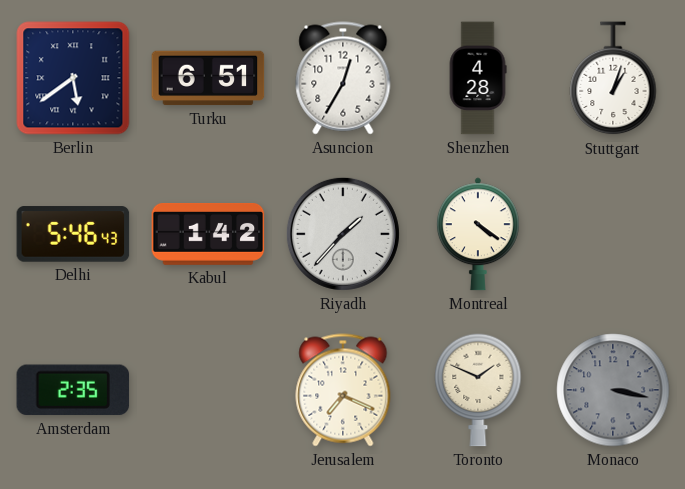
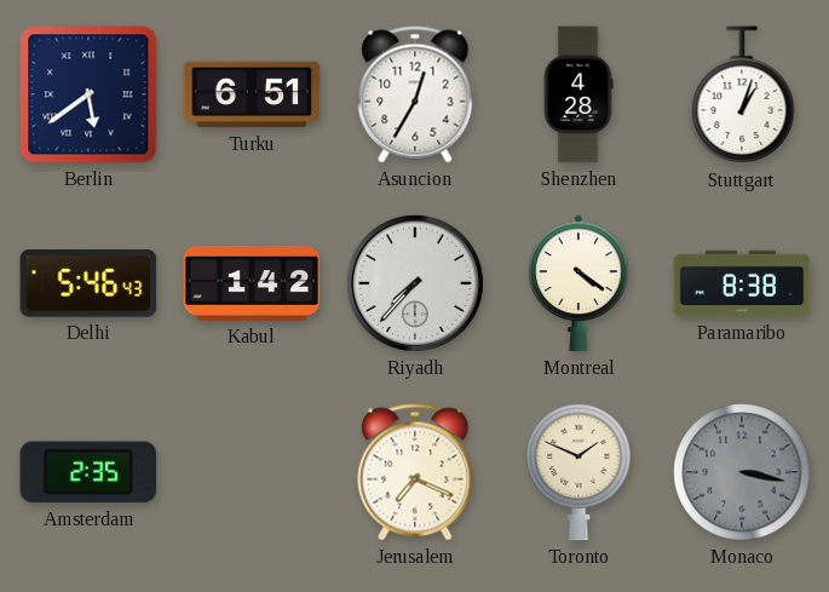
Riyadh: 1:37 -> 7:37
Paramaribo: none -> 8:38
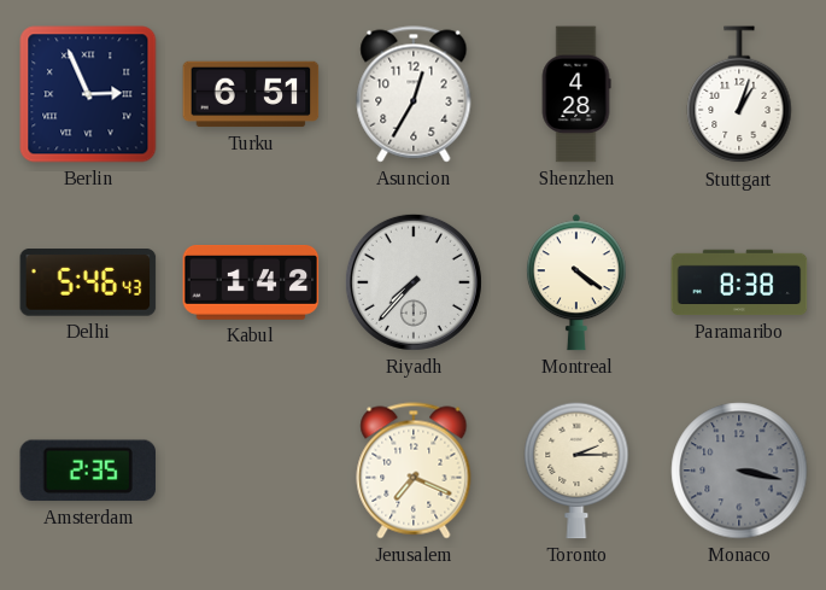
Berlin: 5:39 -> 2:56
Toronto: 1:49 -> 2:15
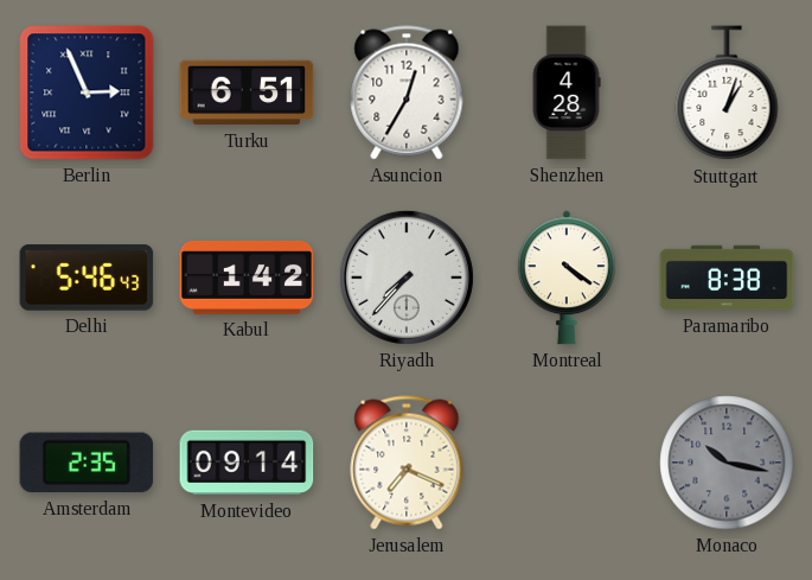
Montevideo: none -> 09:14
Toronto: 2:15 -> none
Monaco: 3:17 -> 10:17
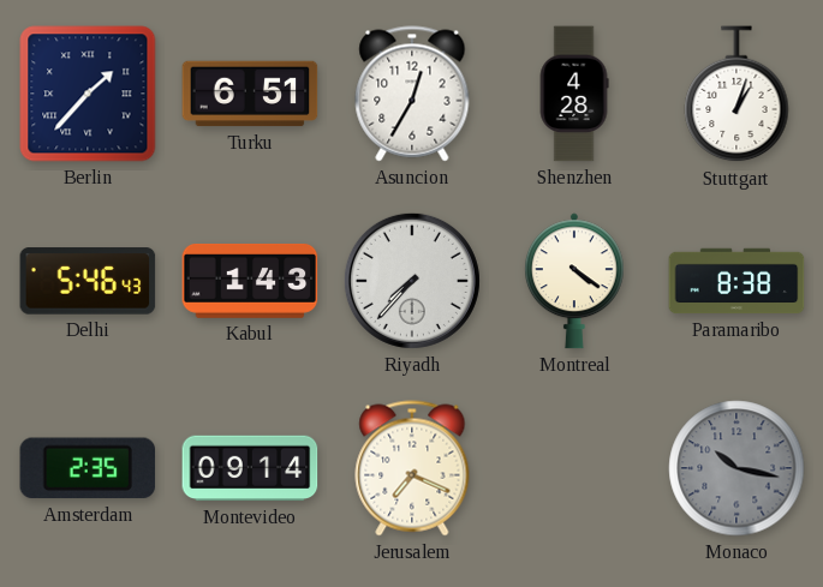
Berlin: 2:56 -> 1:37
Kabul: 1:42 -> 1:43
